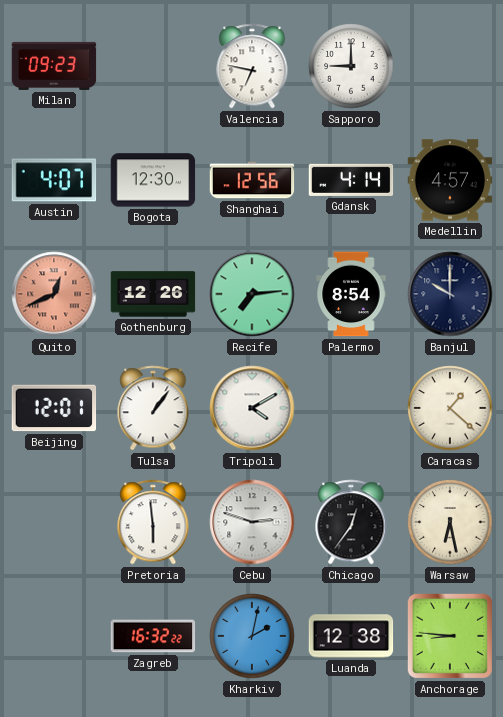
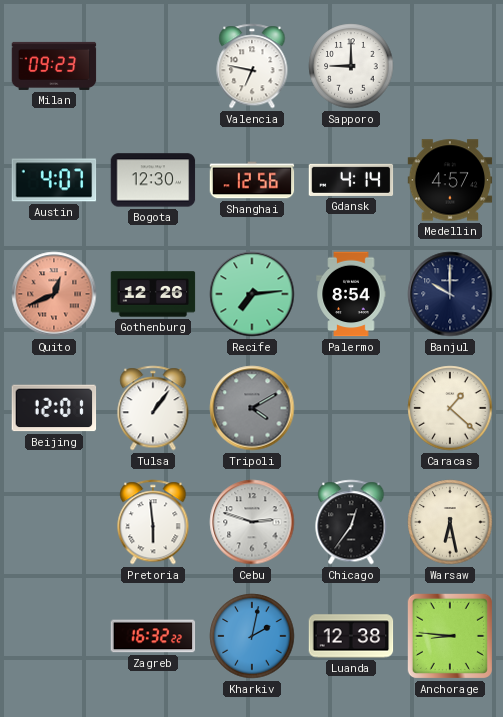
Tripoli dial: white -> grey
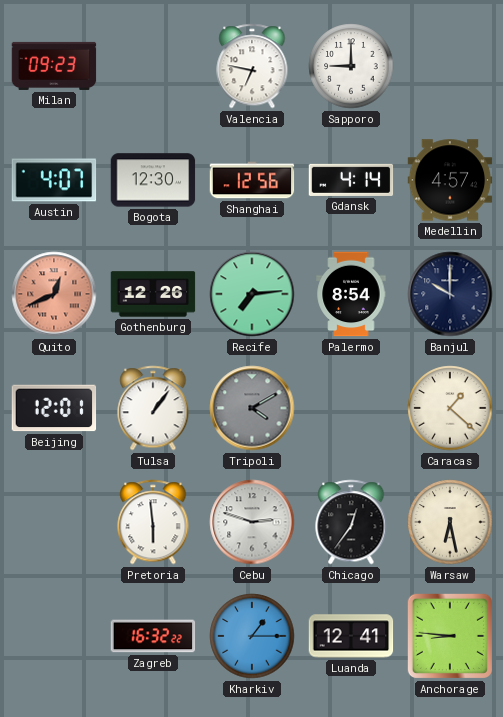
Kharkiv: 2:02 -> 1:15
Luanda: 12:38 -> 12:41
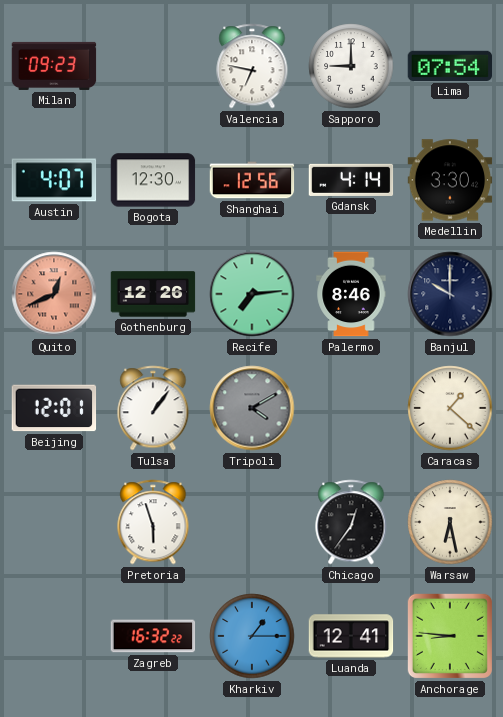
Lima: none -> 07:54
Medellin: 4:57 -> 3:30
Palermo: 8:54 -> 8:46
Pretoria: 5:59 -> 5:57
Cebu: 2:48 -> none
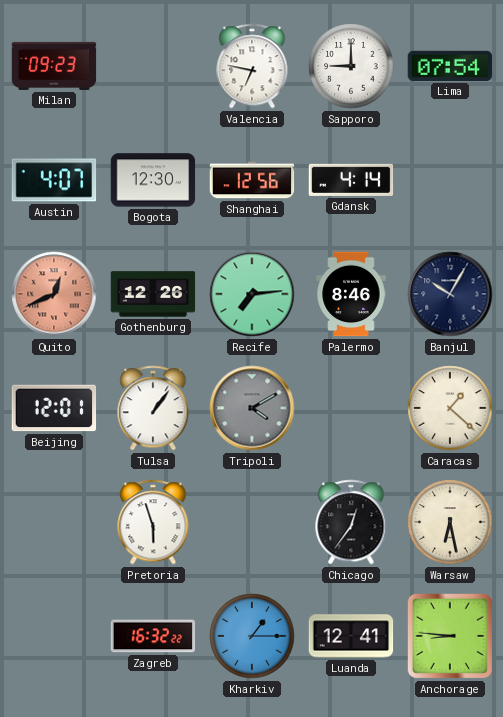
Medellin: 3:30 -> none
Banjul: 10:00 -> 10:05
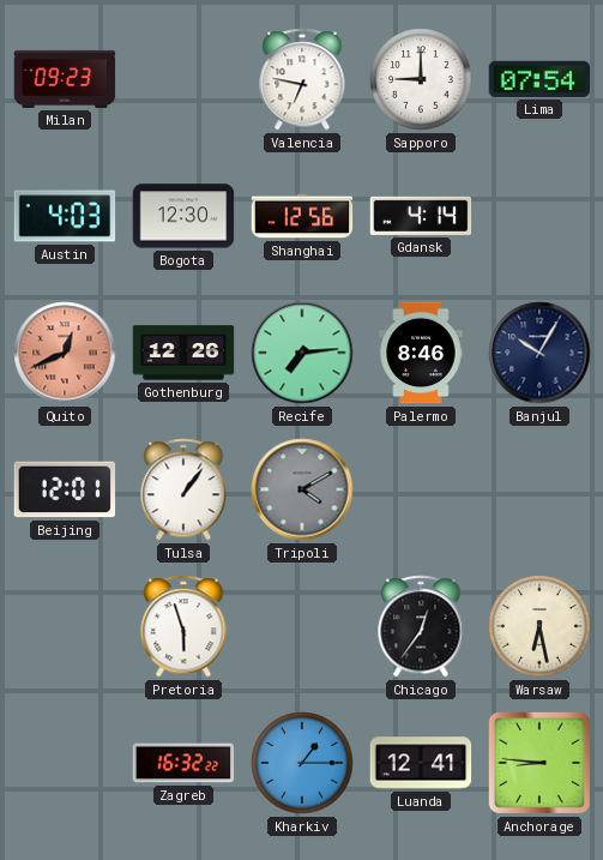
Austin: 4:07 -> 4:03
Caracas: 1:22 -> none
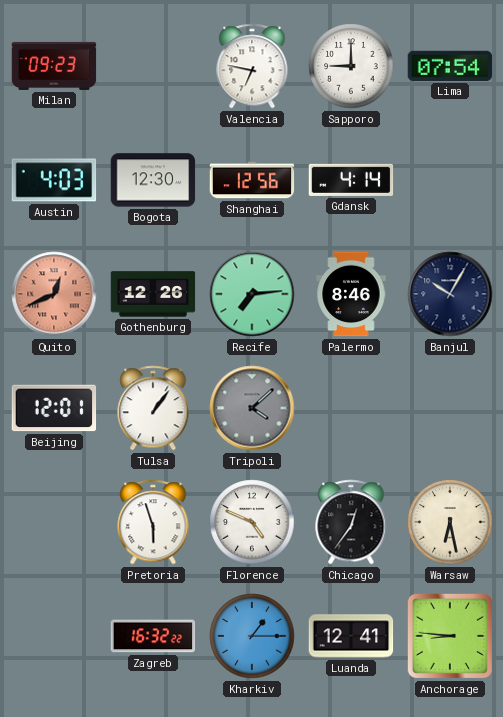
Tripoli: 4:10 -> 4:08
Florence: none -> 4:49
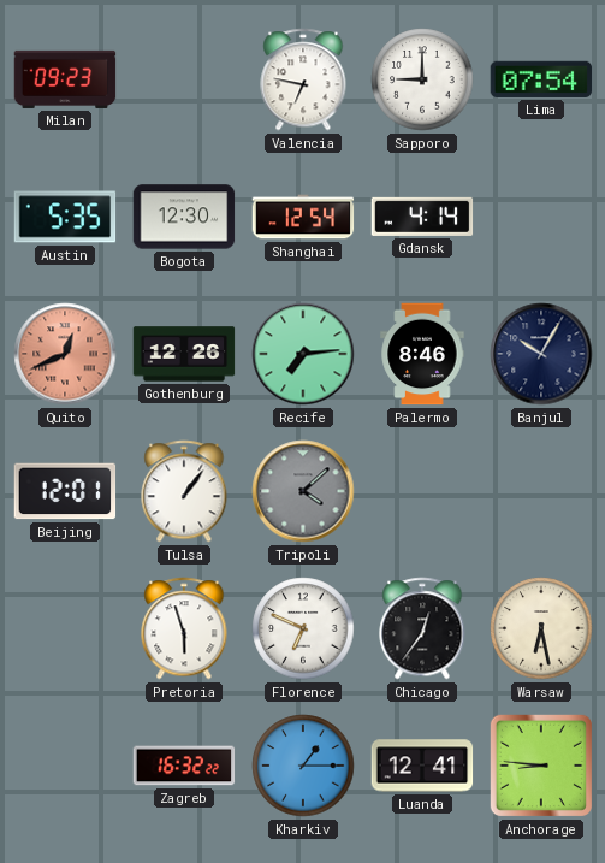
Austin: 4:03 -> 5:35
Shanghai: 12:56 -> 12:54
Florence: 4:49 -> 6:49
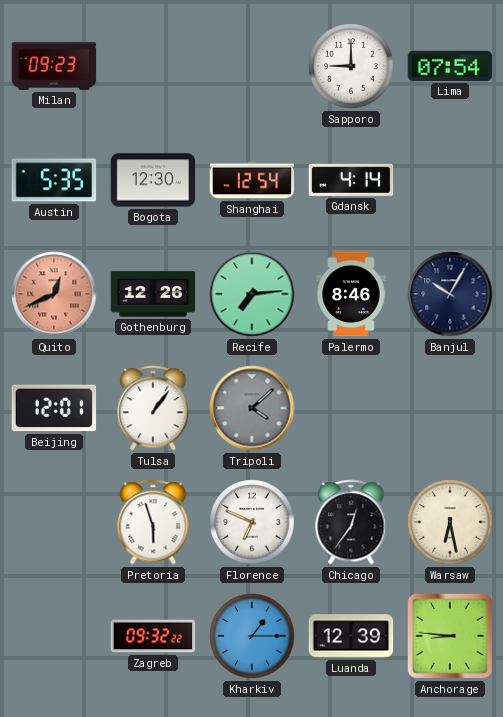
Valencia: 6:47 -> none
Zagreb: 16:32 -> 09:32
Luanda: 12:41 -> 12:39
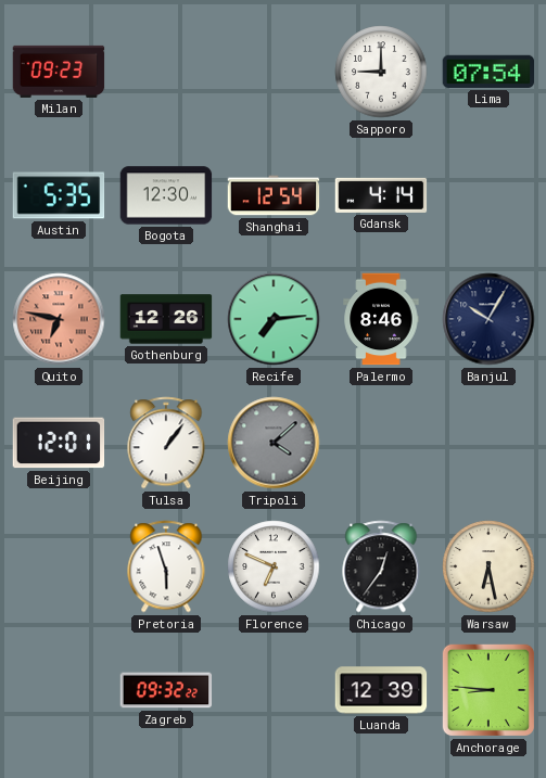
Quito: 12:41 -> 6:47
Kharkiv: 1:15 -> none
